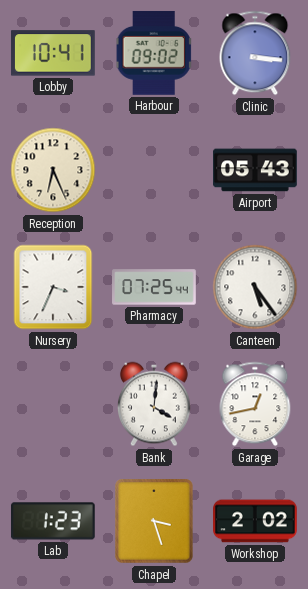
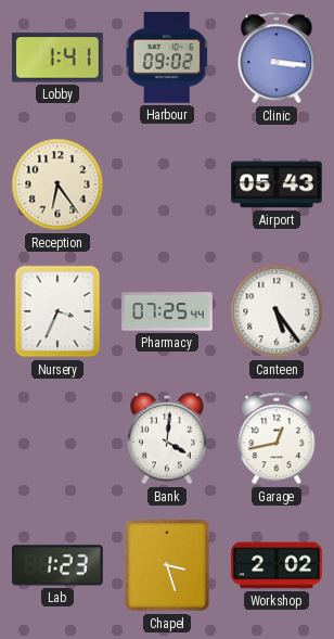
Lobby: 10:41 -> 1:41
Reception: 6:26 -> 6:24
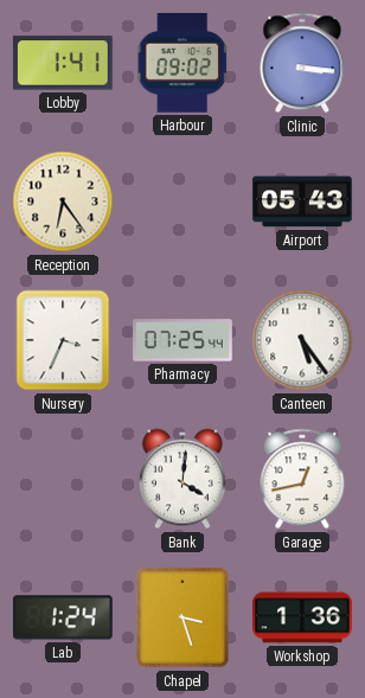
Lab: 1:23 -> 1:24
Workshop: 2:02 -> 1:36
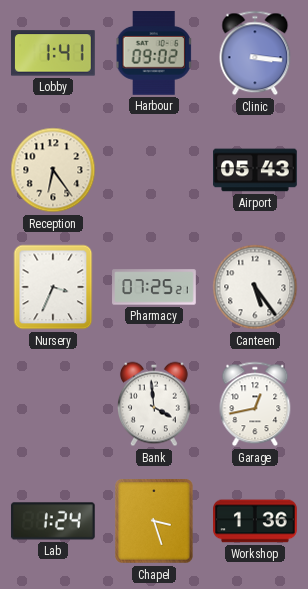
Pharmacy: 07:25:44 -> 07:25:21
Bank: 4:01 -> 3:59
